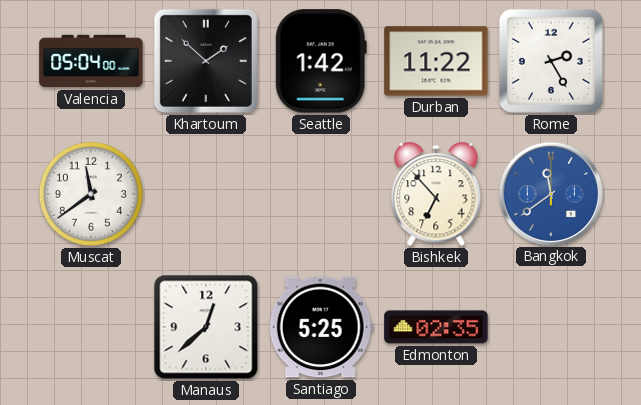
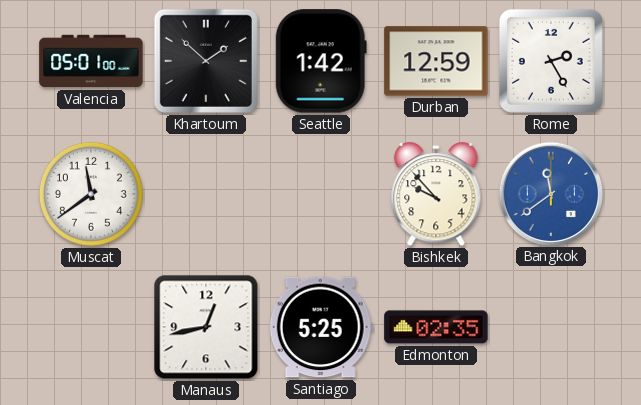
Valencia: 05:04 -> 05:01
Durban: 11:22 -> 12:59
Bishkek: 6:53 -> 9:53
Manaus: 12:38 -> 12:43
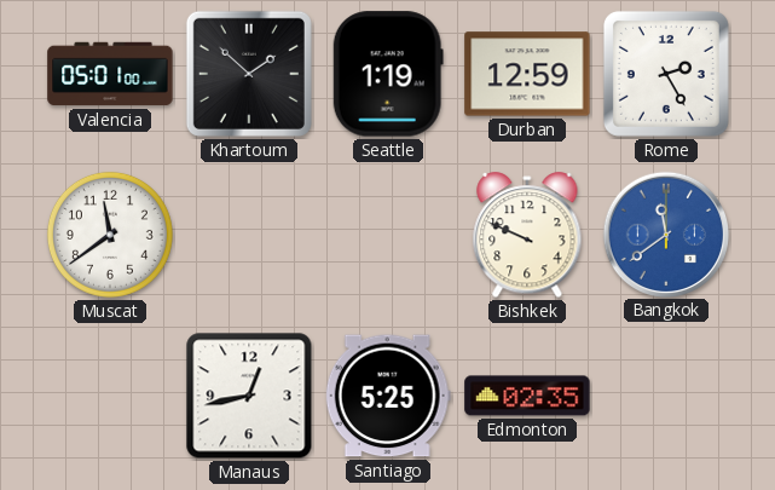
Seattle: 1:42 -> 1:19
Bishkek: 9:53 -> 9:49
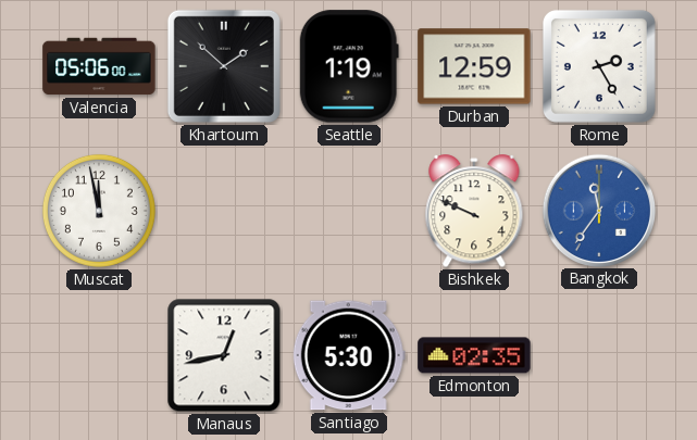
Valencia: 05:01 -> 05:06
Muscat: 11:39 -> 11:58
Bangkok: 11:39 -> 11:36
Santiago: 5:25 -> 5:30
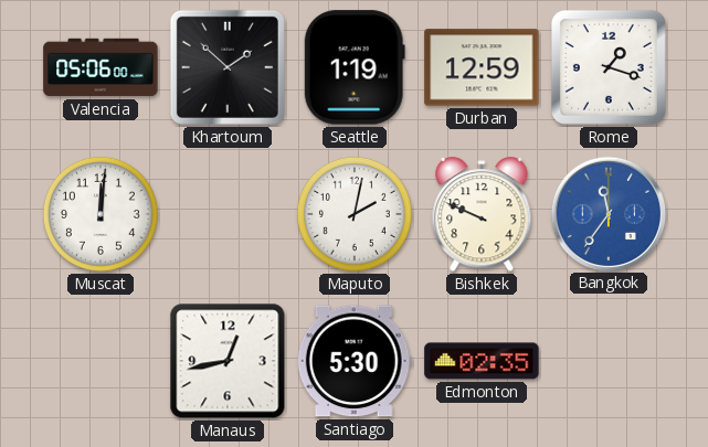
Rome: 2:25 -> 1:18
Muscat: 11:58 -> 12:01
Maputo: none -> 2:02
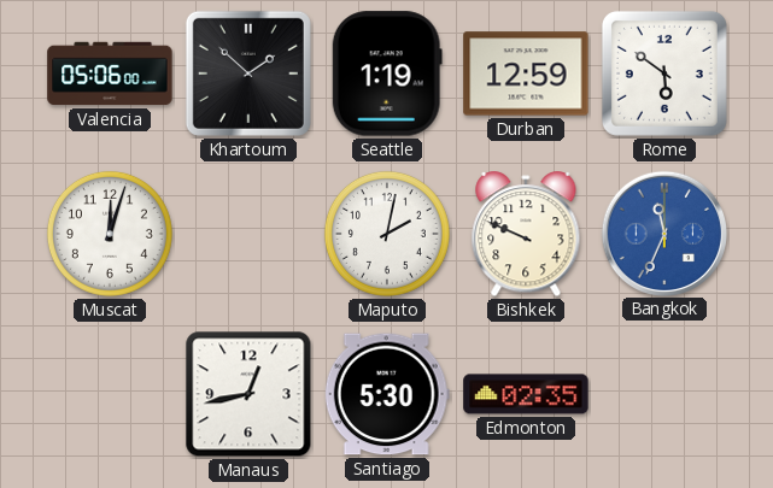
Rome: 1:18 -> 5:51
Muscat: 12:01 -> 12:03
Bangkok: 11:36 -> 11:34
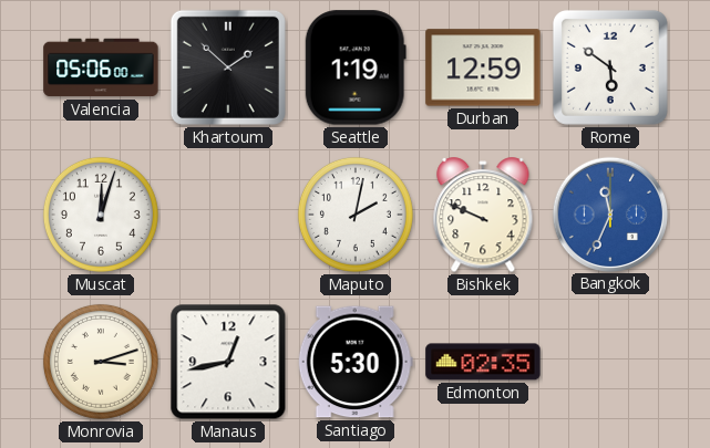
Monrovia: none -> 3:12
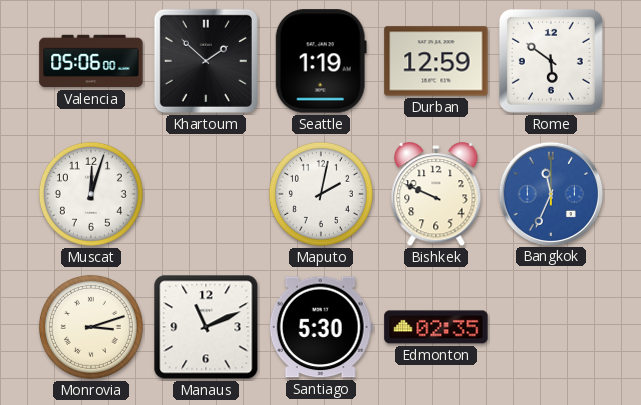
Manaus: 12:43 -> 11:11
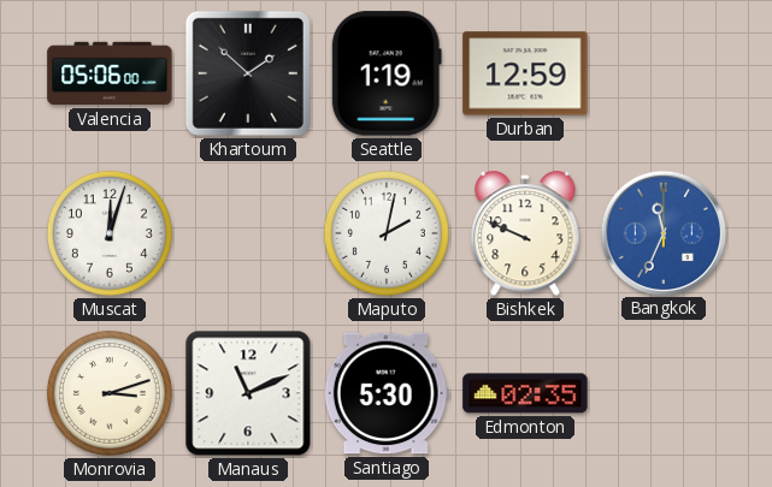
Rome: 5:51 -> none
